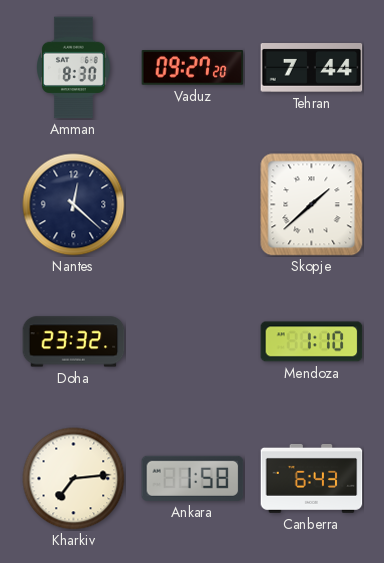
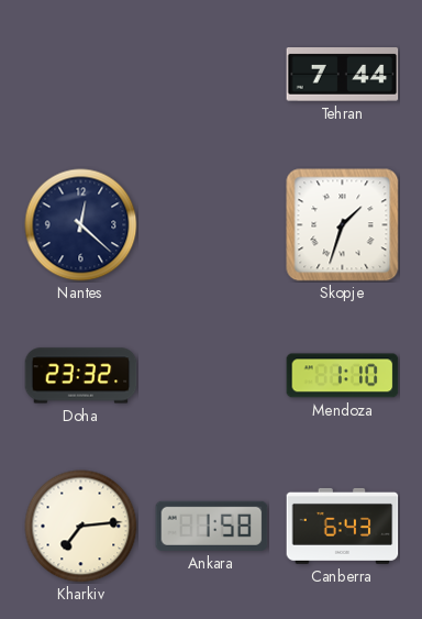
Amman: 8:30 -> none
Vaduz: 09:27 -> none
Skopje: 1:38 -> 1:33
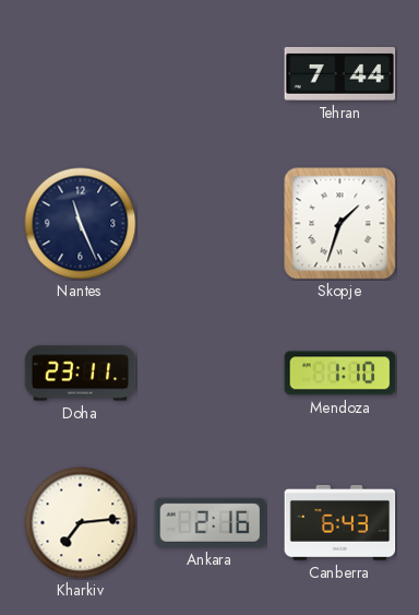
Nantes: 12:22 -> 11:26
Doha: 23:32 -> 23:11
Ankara: 1:58 -> 2:16
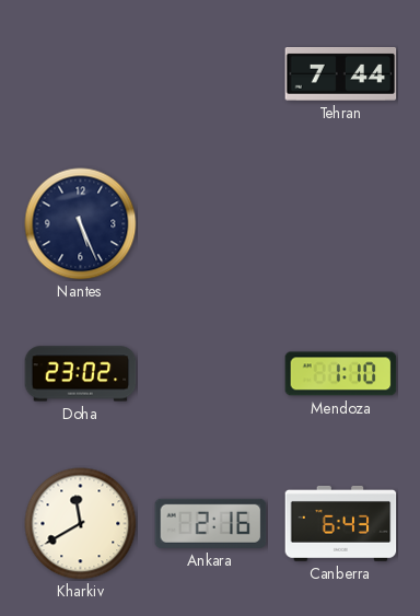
Nantes: 11:26 -> 5:26
Skopje: 1:33 -> none
Doha: 23:11 -> 23:02
Kharkiv: 7:14 -> 11:40
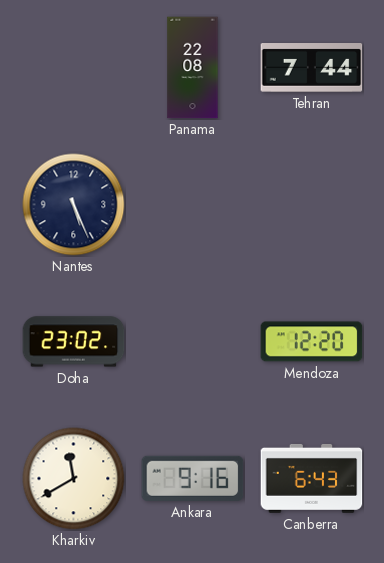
Panama: none -> 22:08
Mendoza: 1:10 -> 12:20
Ankara: 2:16 -> 9:16
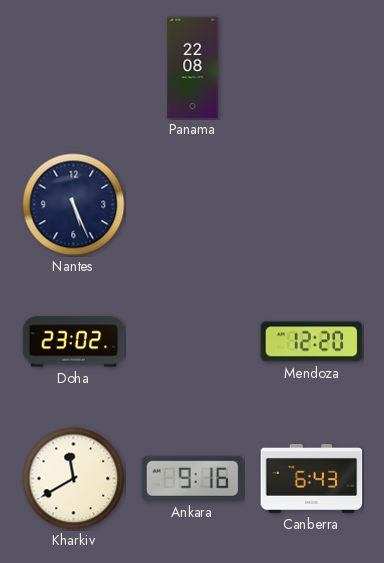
Tehran: 7:44 -> none
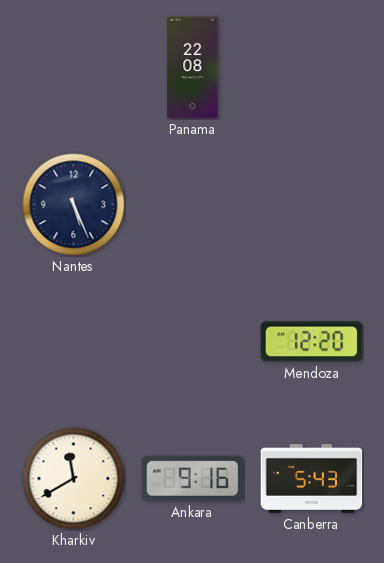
Doha: 23:02 -> none
Canberra: 6:43 -> 5:43
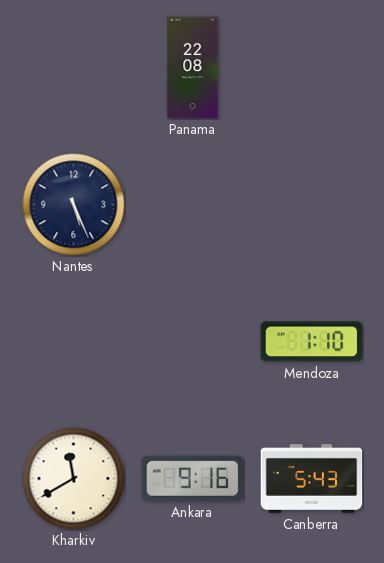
Mendoza: 12:20 -> 1:10
